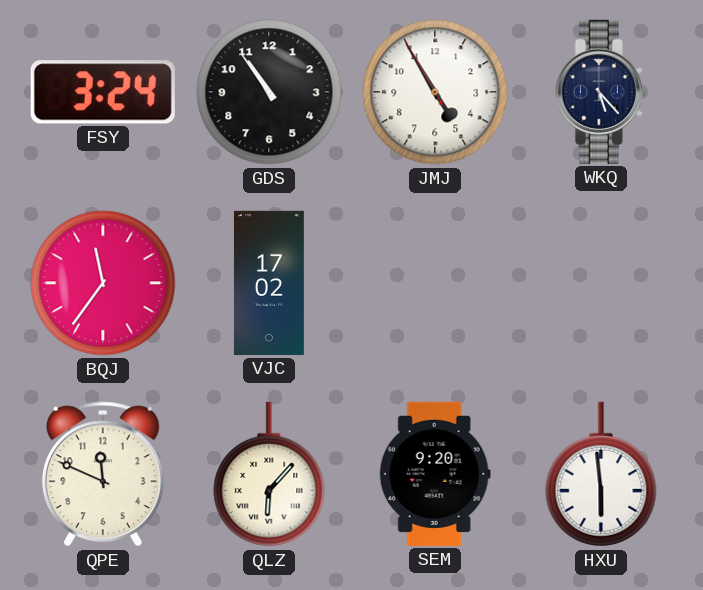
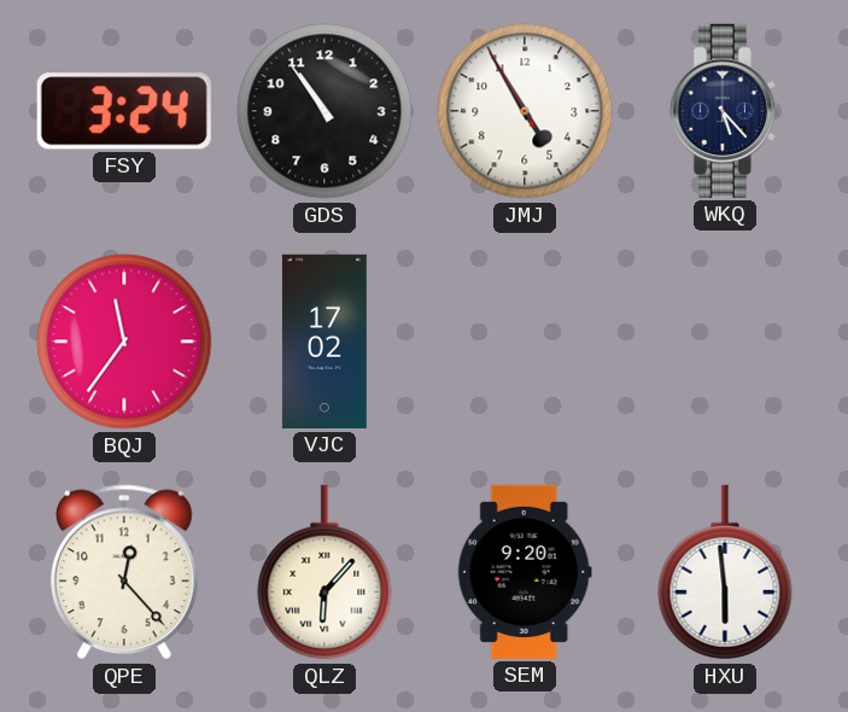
QPE: 11:49 -> 12:23
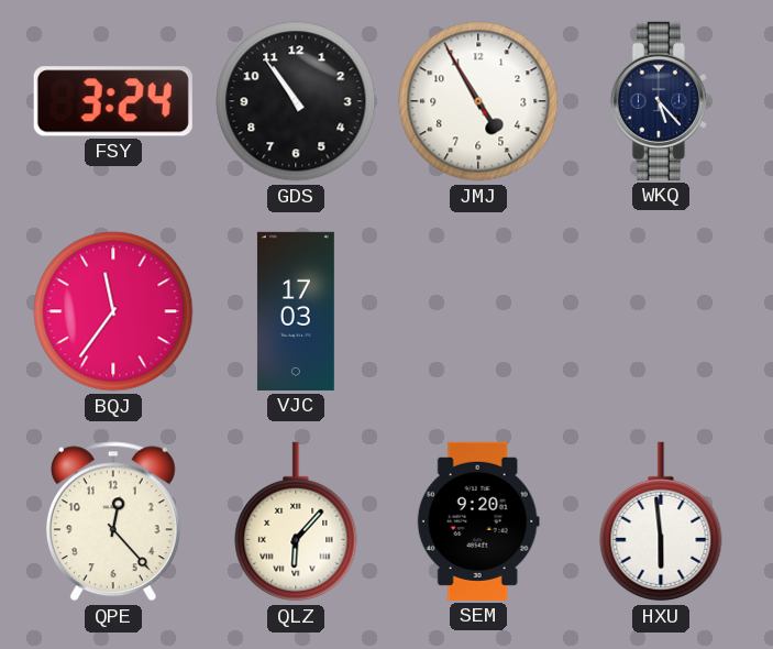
VJC: 17:02 -> 17:03
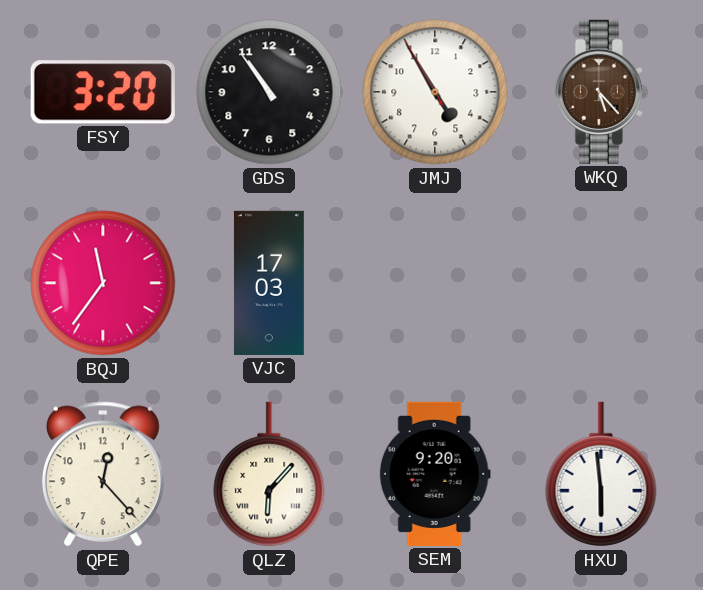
FSY: 3:24 -> 3:20
WKQ dial: navy -> brown
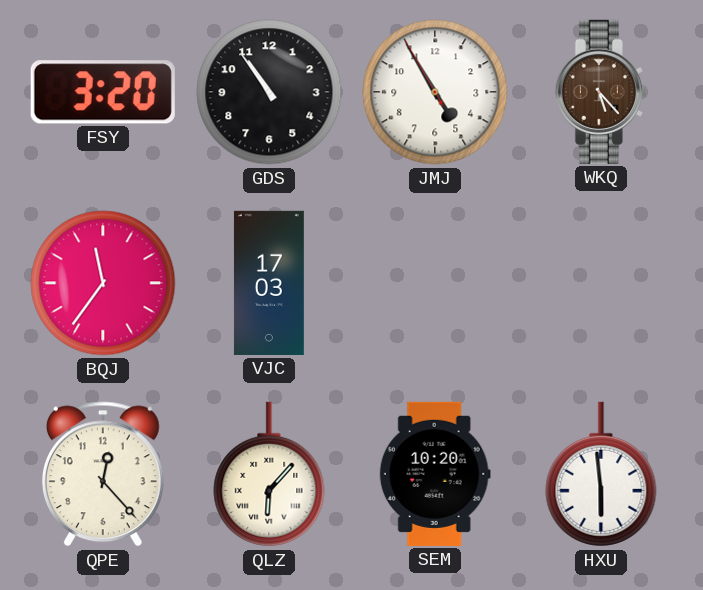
SEM: 9:20 -> 10:20
